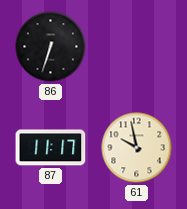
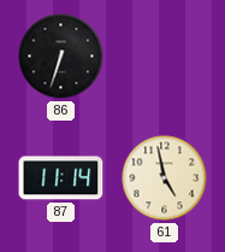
87: 11:17 -> 11:14
61: 9:58 -> 4:58
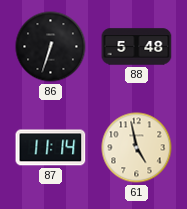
88: none -> 5:48
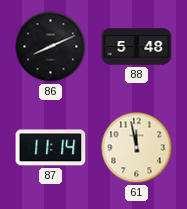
86: 6:33 -> 8:11
61: 4:58 -> 11:58
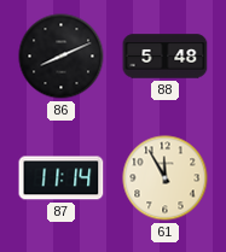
61: 11:58 -> 11:55
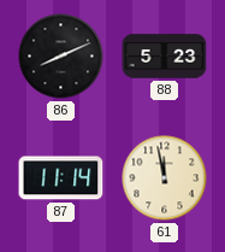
88: 5:48 -> 5:23
61: 11:55 -> 11:58
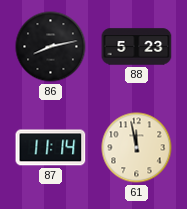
86: 8:11 -> 8:13
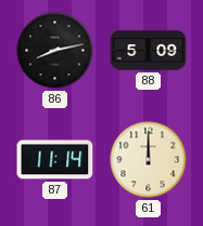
88: 5:23 -> 5:09
61: 11:58 -> 12:00
